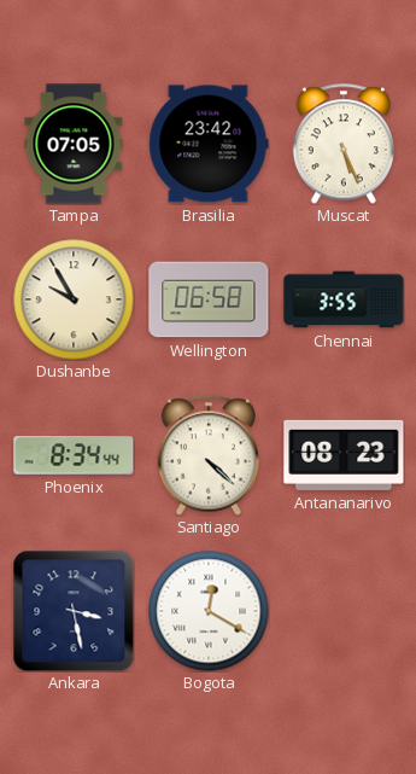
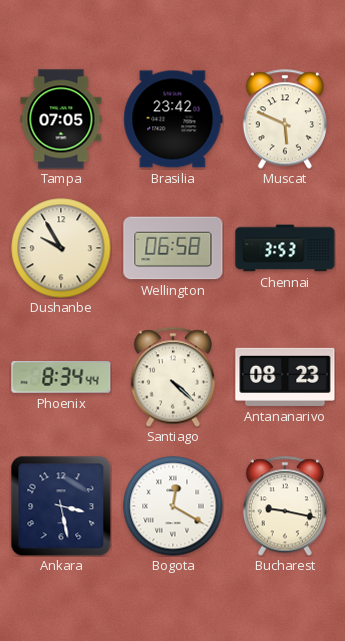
Muscat: 5:26 -> 5:49
Chennai: 3:55 -> 3:53
Bucharest: none -> 9:17
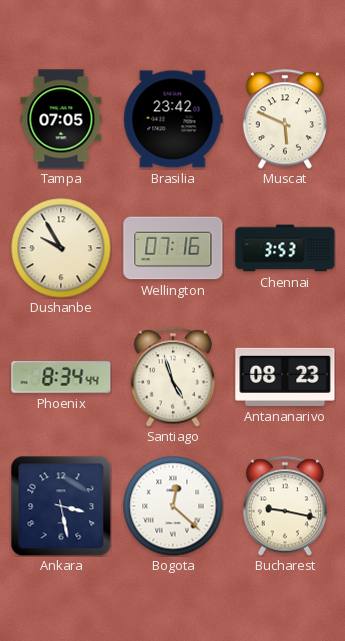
Wellington: 06:58 -> 07:16
Santiago: 4:22 -> 4:57
Bogota: 12:20 -> 12:22
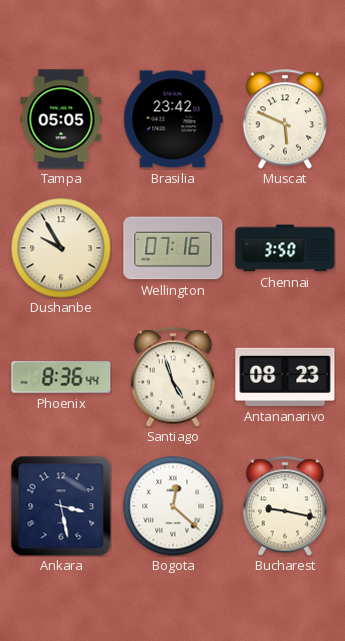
Tampa: 07:05 -> 05:05
Chennai: 3:53 -> 3:50
Phoenix: 8:34 -> 8:36
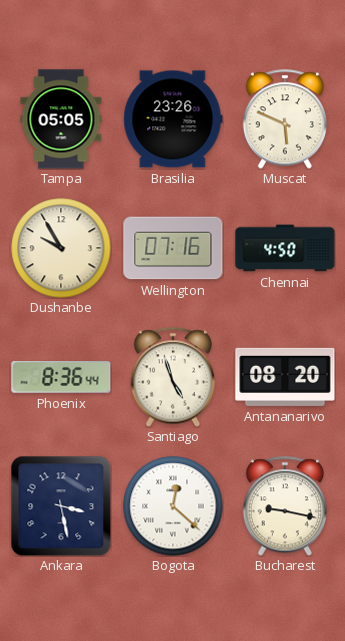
Brasilia: 23:42 -> 23:26
Chennai: 3:50 -> 4:50
Antananarivo: 08:23 -> 08:20
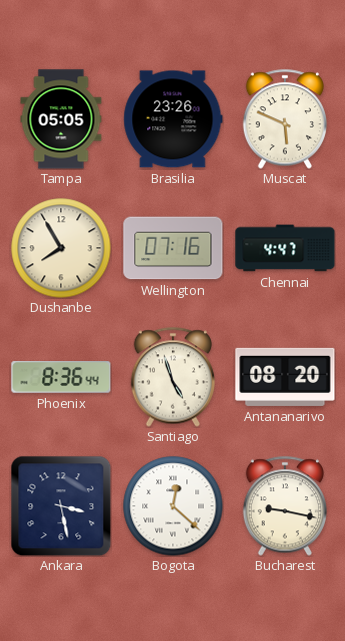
Dushanbe: 9:55 -> 7:55
Chennai: 4:50 -> 4:47
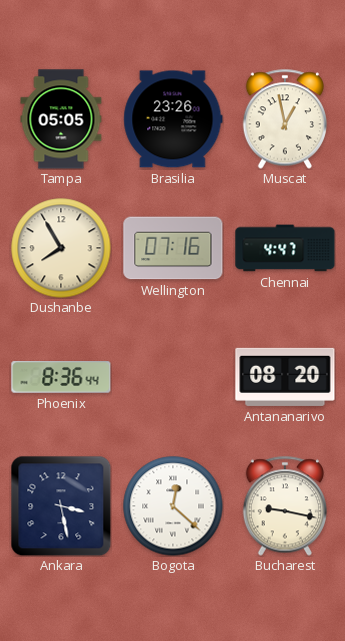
Muscat: 5:49 -> 12:58
Santiago: 4:57 -> none
